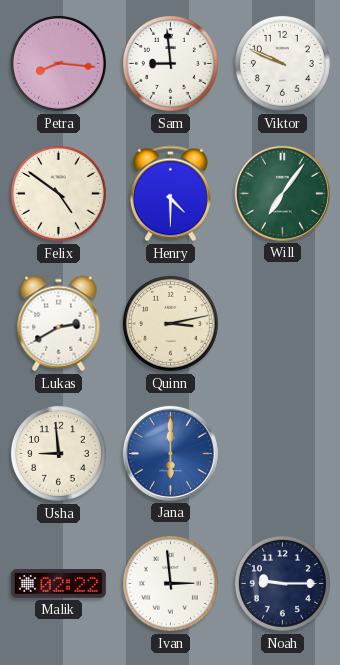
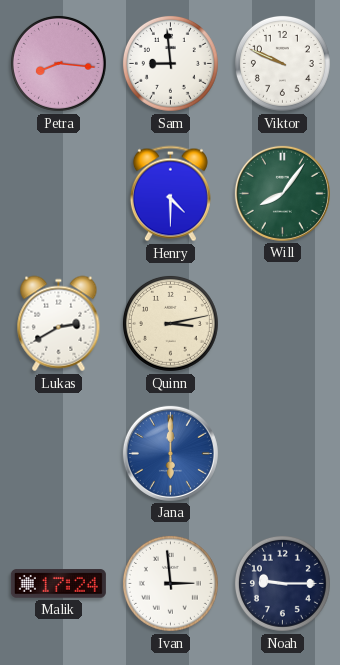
Felix: 4:51 -> none
Will: 7:06 -> 8:06
Usha: 8:59 -> none
Malik: 02:22 -> 17:24
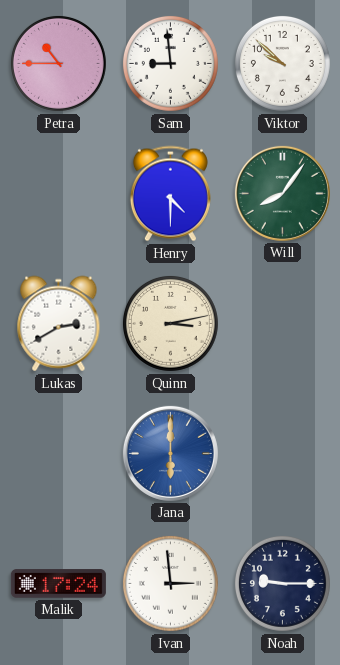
Petra: 8:16 -> 10:45
Viktor: 9:49 -> 9:52
